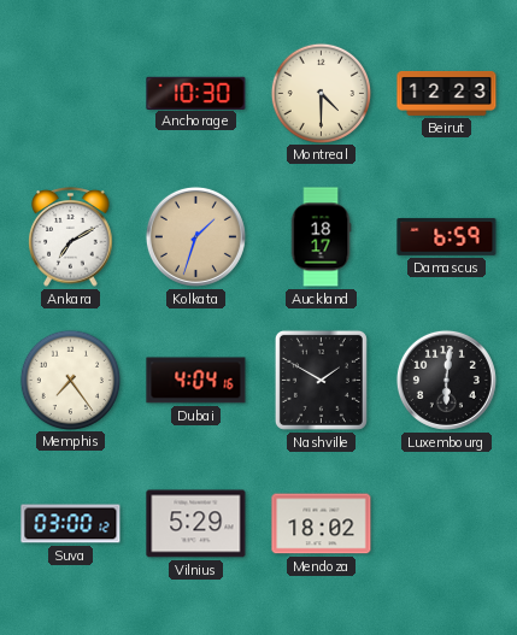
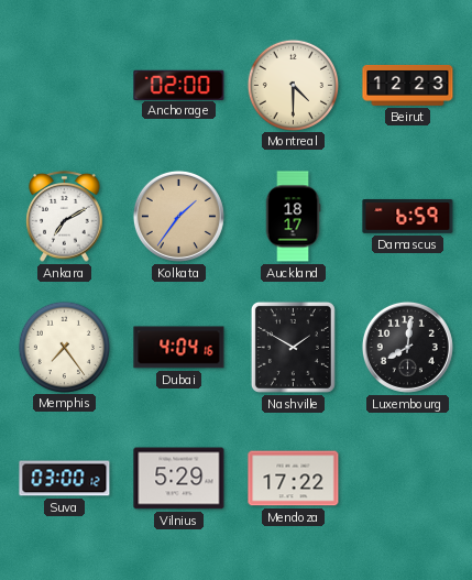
Anchorage: 10:30 -> 02:00
Kolkata: 1:33 -> 1:36
Luxembourg: 6:01 -> 8:01
Mendoza: 18:02 -> 17:22
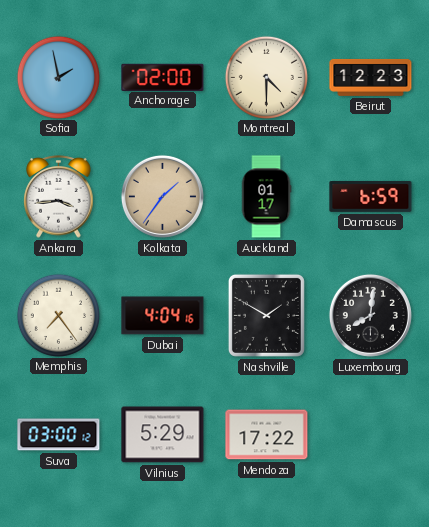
Sofia: none -> 1:58
Ankara: 7:10 -> 3:44
Auckland: 18:17 -> 01:17
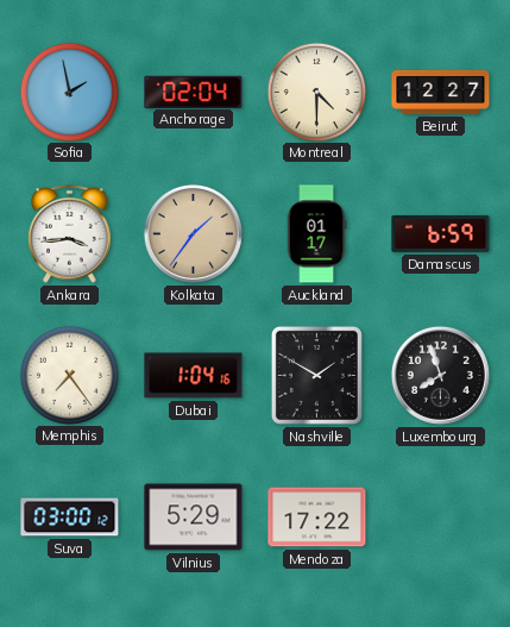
Anchorage: 02:00 -> 02:04
Beirut: 12:23 -> 12:27
Dubai: 4:04 -> 1:04
Luxembourg: 8:01 -> 7:57
